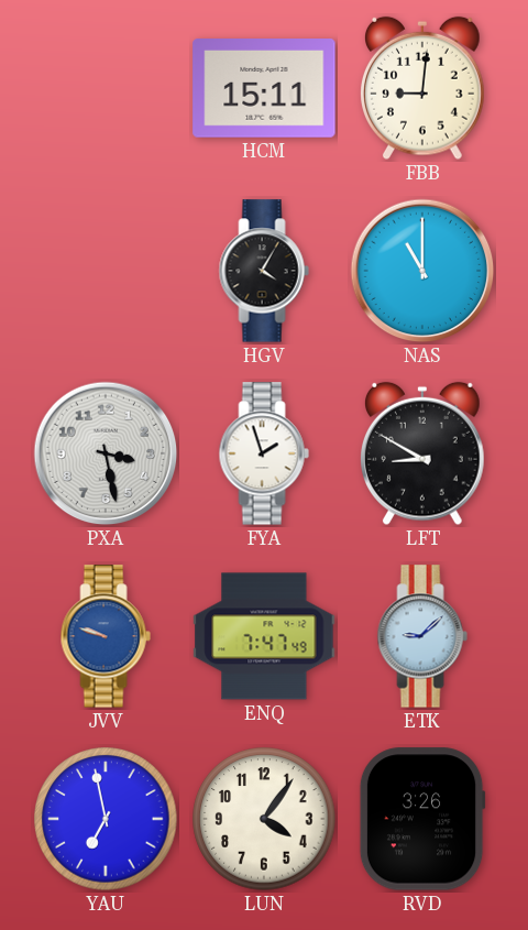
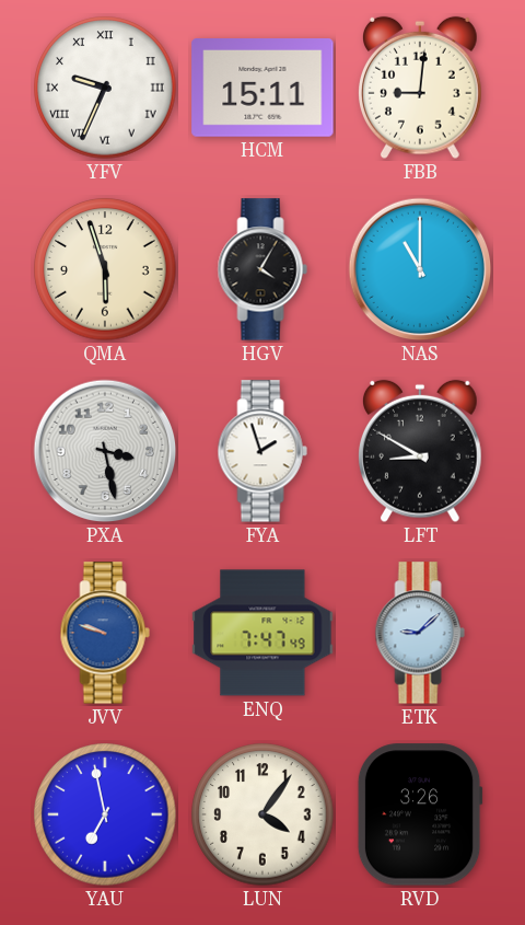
YFV: none -> 9:34
QMA: none -> 5:57
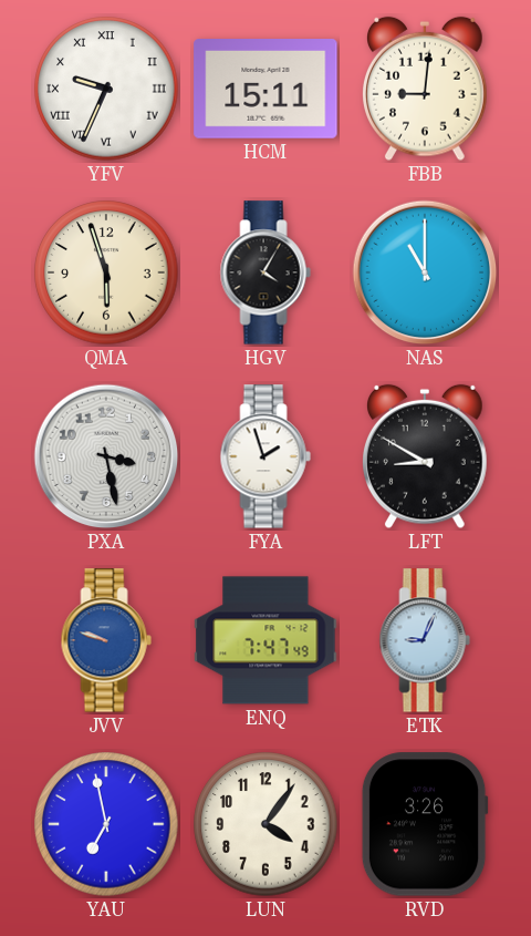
ETK: 9:08 -> 9:04
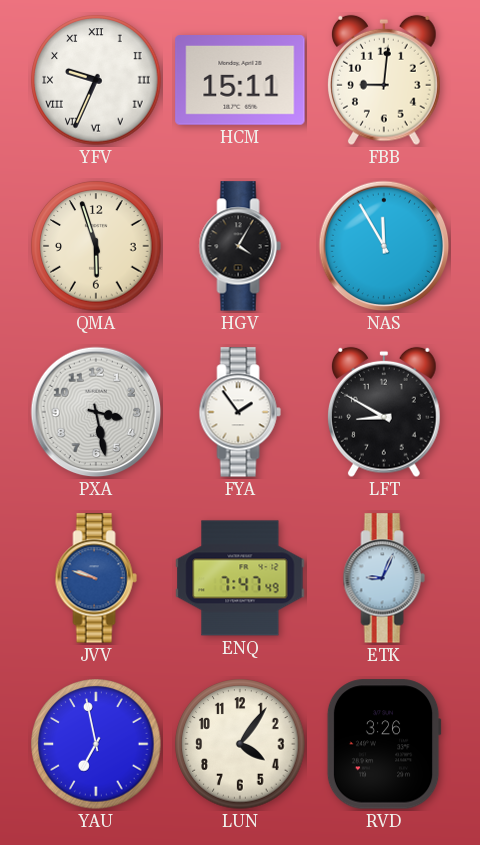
NAS: 11:00 -> 11:55
FYA: 1:57 -> 1:54
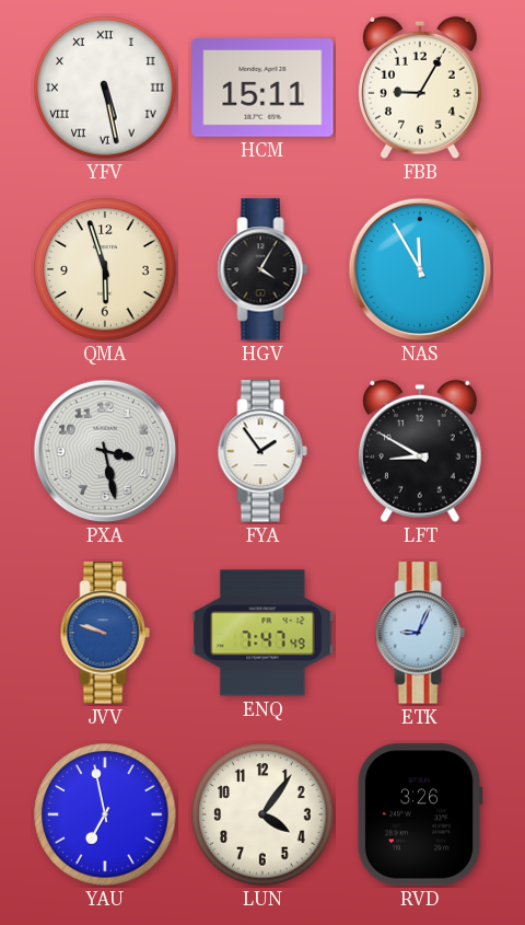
YFV: 9:34 -> 5:28
FBB: 9:01 -> 9:05
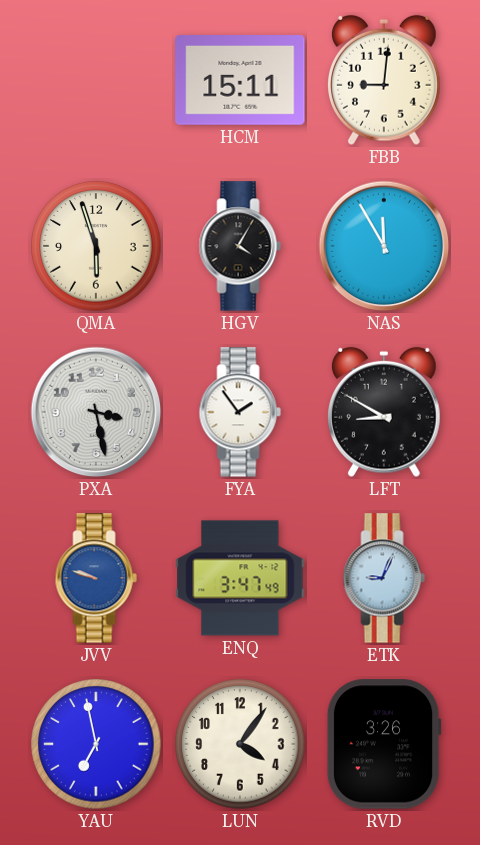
YFV: 5:28 -> none
FBB: 9:05 -> 9:01
ENQ: 7:47 -> 3:47
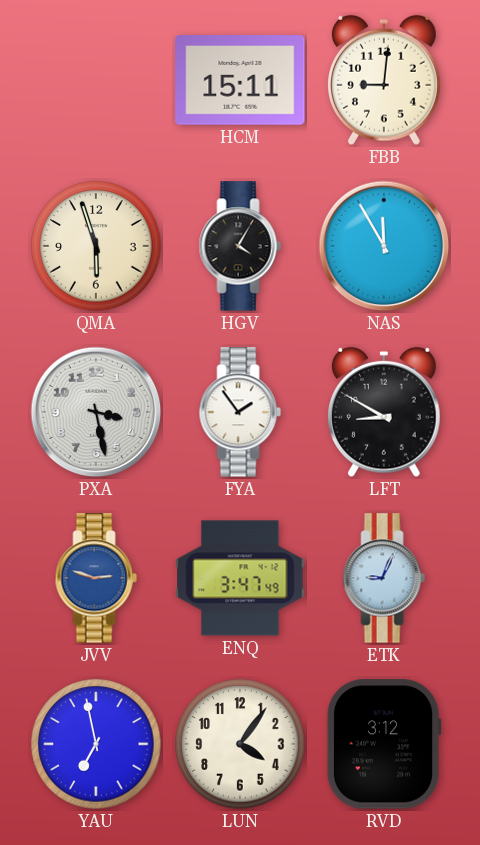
JVV: 9:48 -> 2:48
RVD: 3:26 -> 3:12
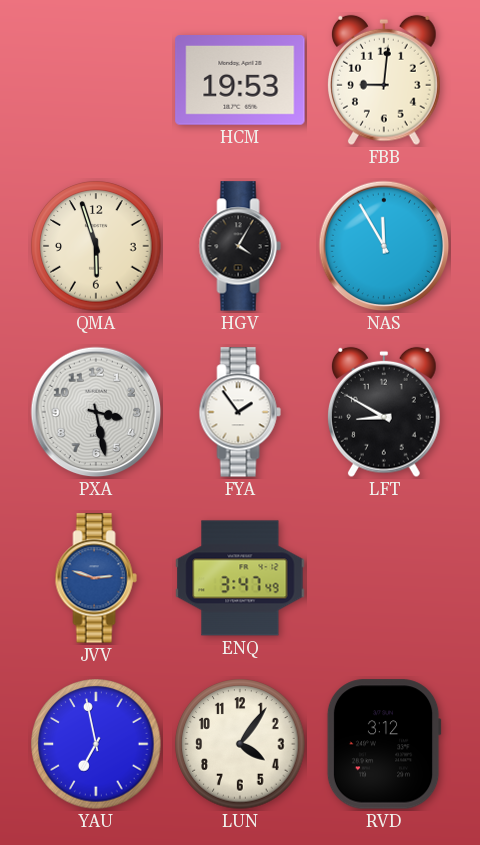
HCM: 15:11 -> 19:53
ETK: 9:04 -> none
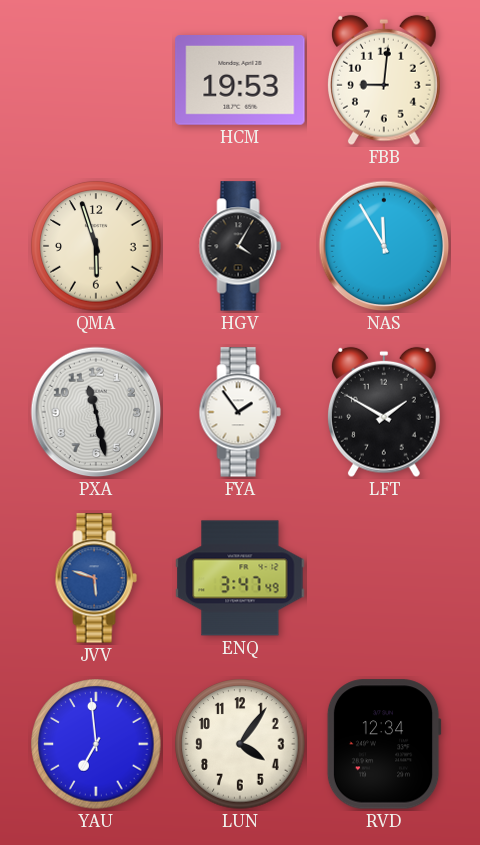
PXA: 3:28 -> 11:28
LFT: 8:50 -> 1:50
JVV: 2:48 -> 5:48
YAU: 6:58 -> 6:59
RVD: 3:12 -> 12:34
